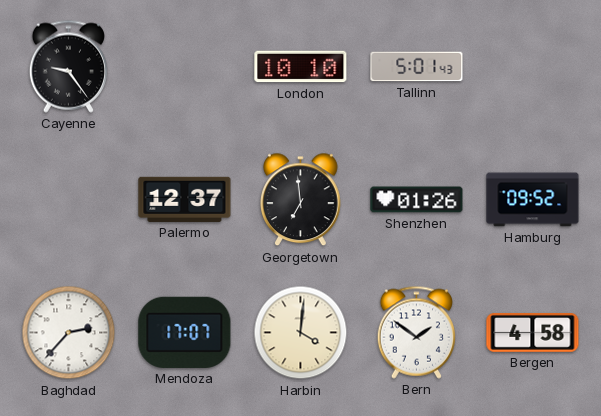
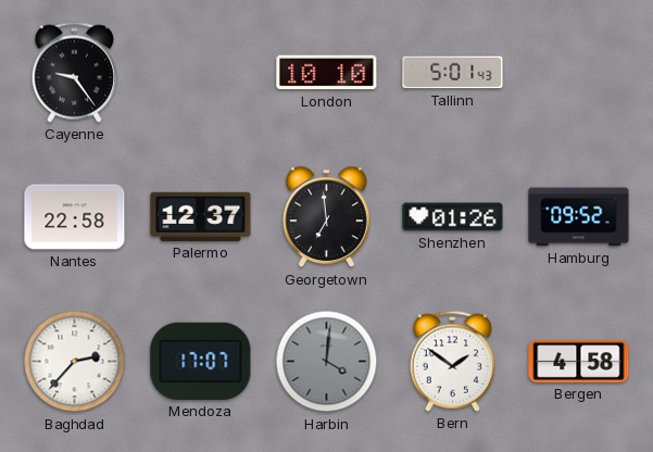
Nantes: none -> 22:58
Harbin dial: cream -> grey
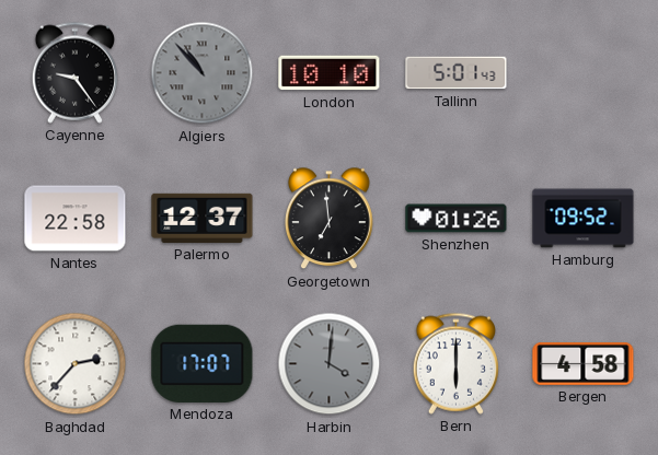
Algiers: none -> 10:53
Bern: 1:51 -> 6:00
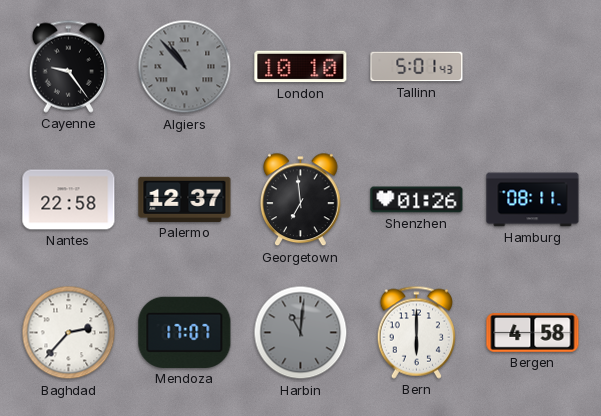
Hamburg: 09:52 -> 08:11
Harbin: 4:01 -> 11:01
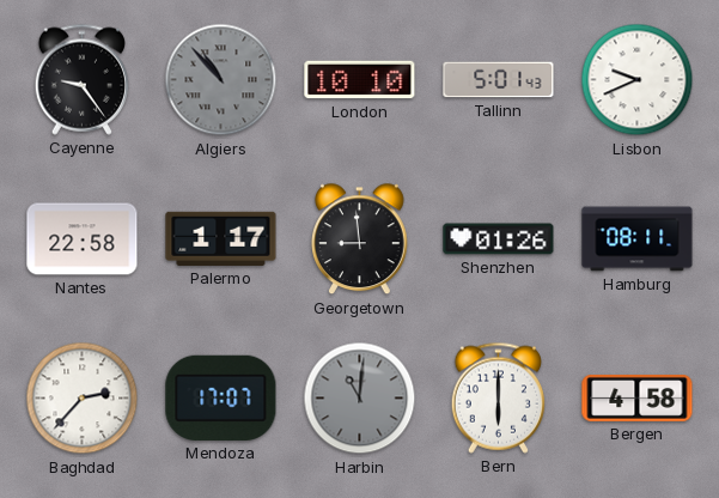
Lisbon: none -> 9:41
Palermo: 12:37 -> 1:17
Georgetown: 6:59 -> 8:59
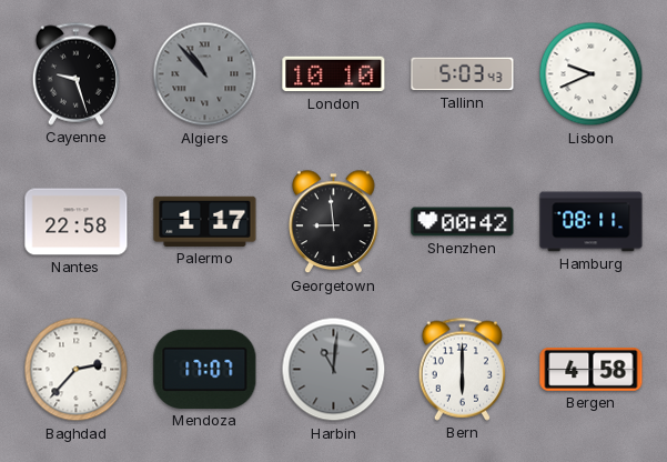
Cayenne: 9:24 -> 9:27
Tallinn: 5:01 -> 5:03
Shenzhen: 01:26 -> 00:42
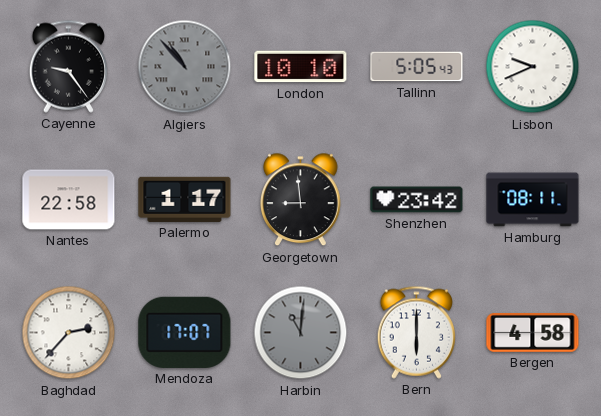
Cayenne: 9:27 -> 9:24
Tallinn: 5:03 -> 5:05
Shenzhen: 00:42 -> 23:42
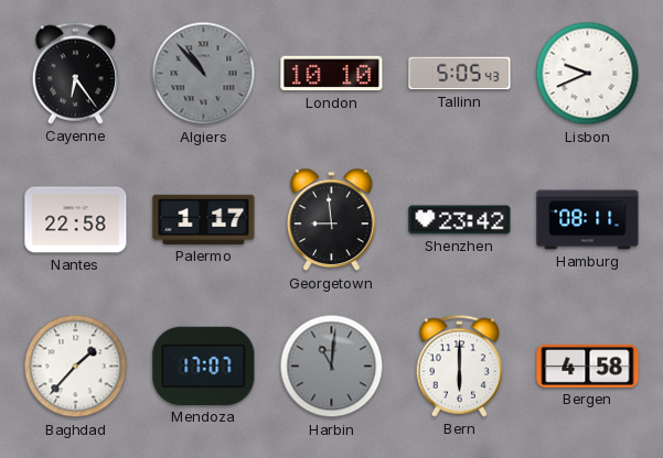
Cayenne: 9:24 -> 6:24
Baghdad: 2:37 -> 1:37
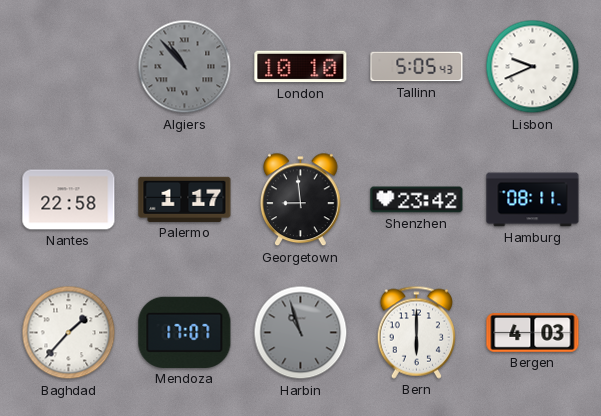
Cayenne: 6:24 -> none
Harbin: 11:01 -> 10:57
Bergen: 4:58 -> 4:03
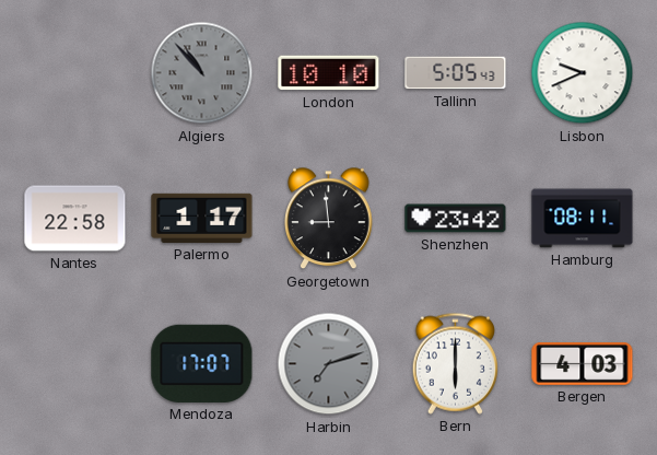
Baghdad: 1:37 -> none
Harbin: 10:57 -> 7:12
